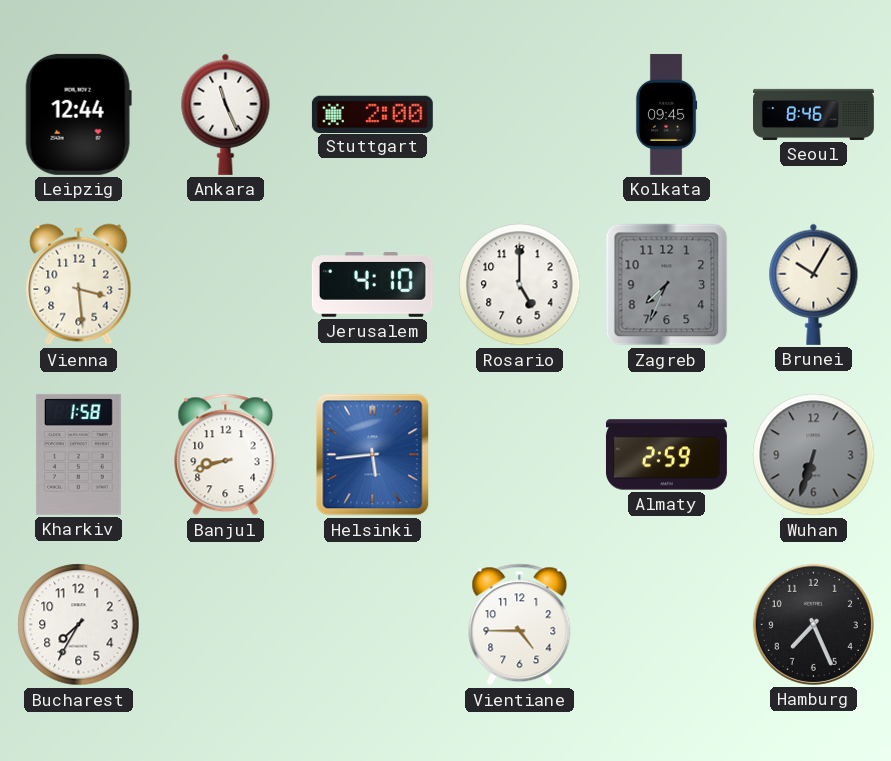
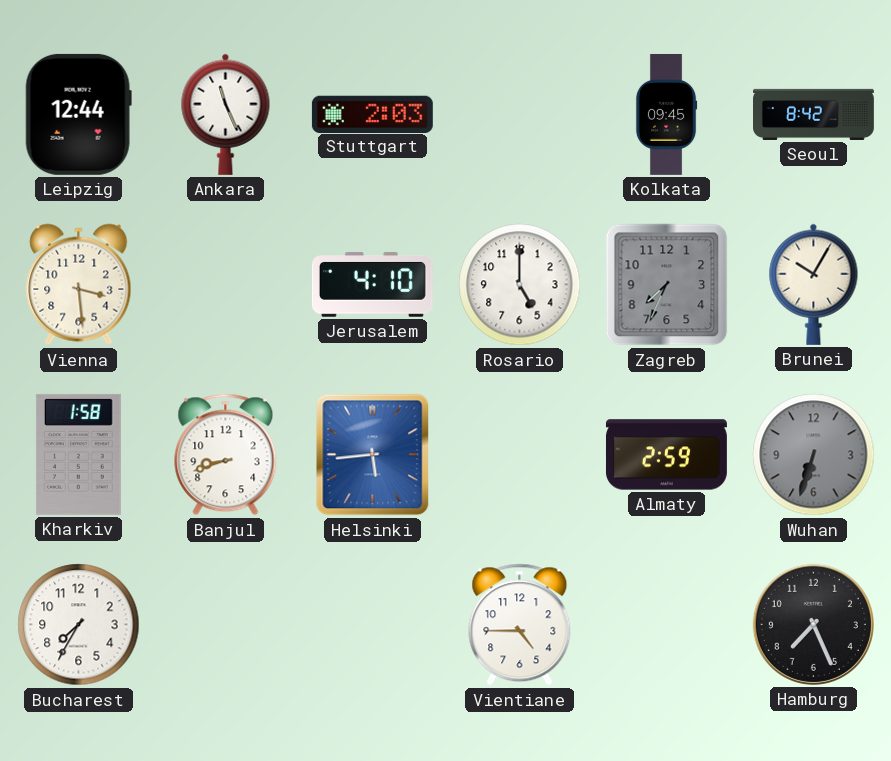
Stuttgart: 2:00 -> 2:03
Seoul: 8:46 -> 8:42
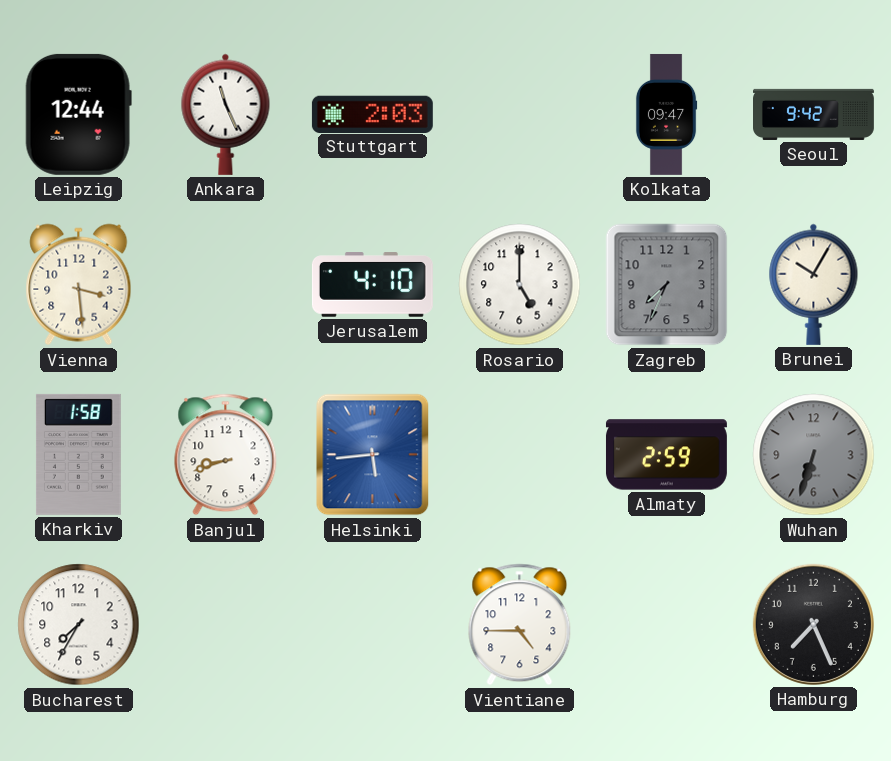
Kolkata: 09:45 -> 09:47
Seoul: 8:42 -> 9:42
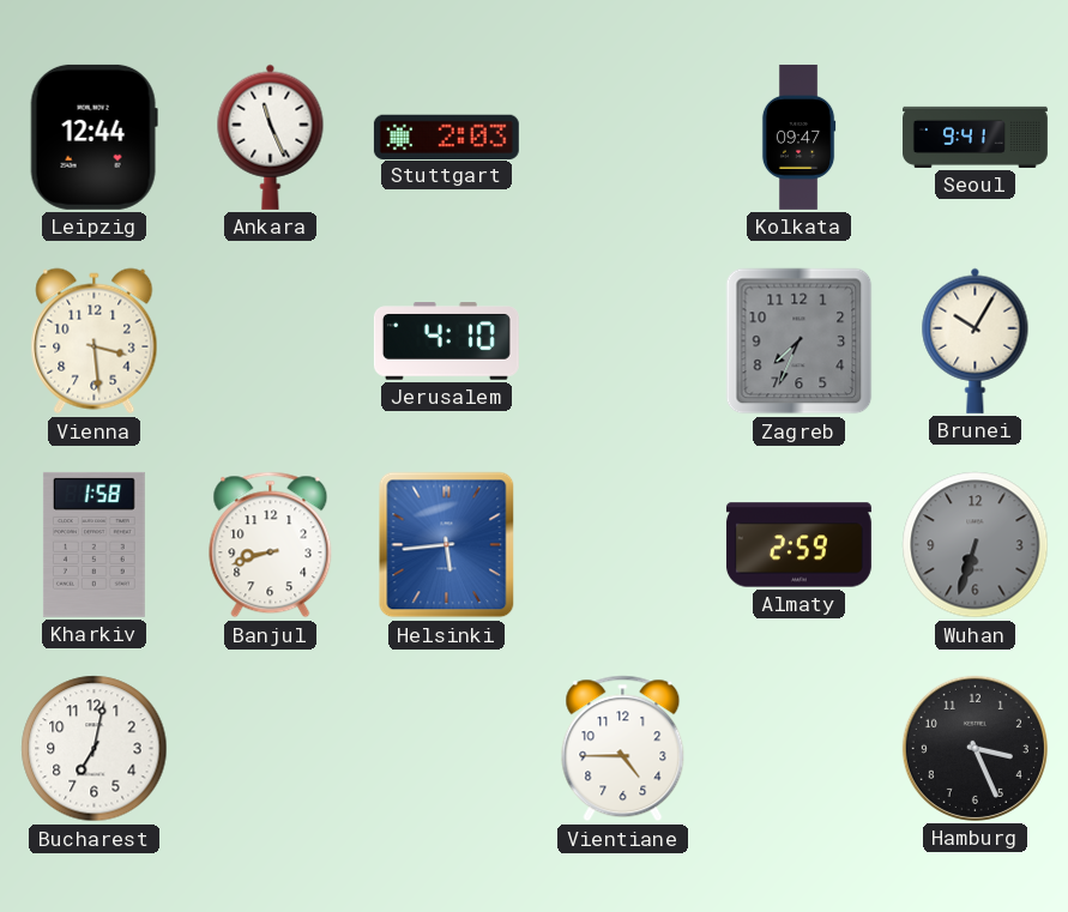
Seoul: 9:42 -> 9:41
Rosario: 5:00 -> none
Bucharest: 7:35 -> 7:02
Hamburg: 7:26 -> 3:26
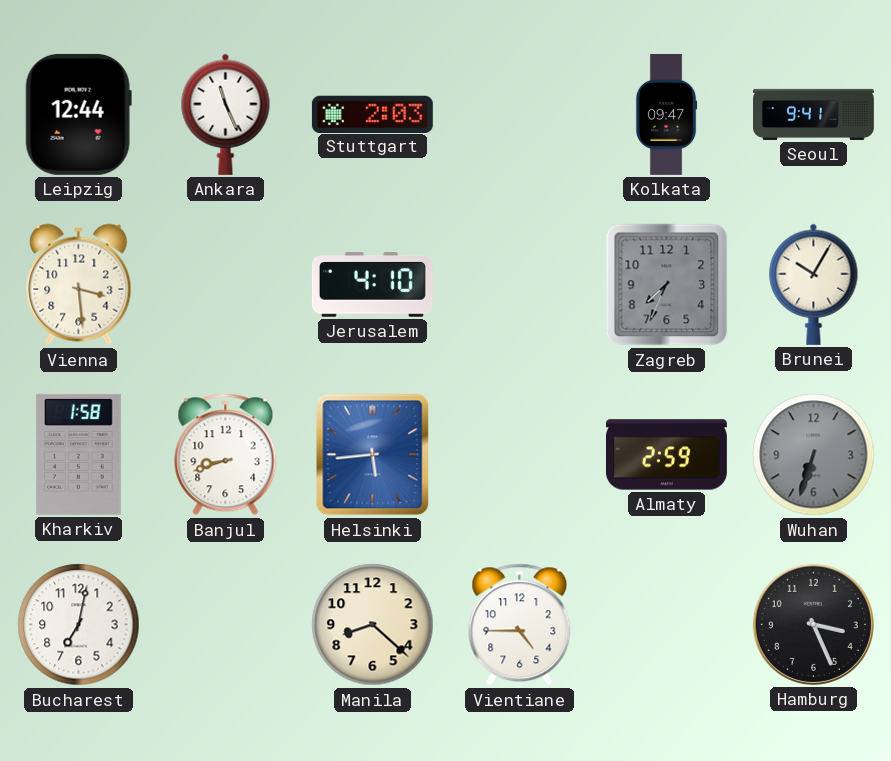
Manila: none -> 8:22
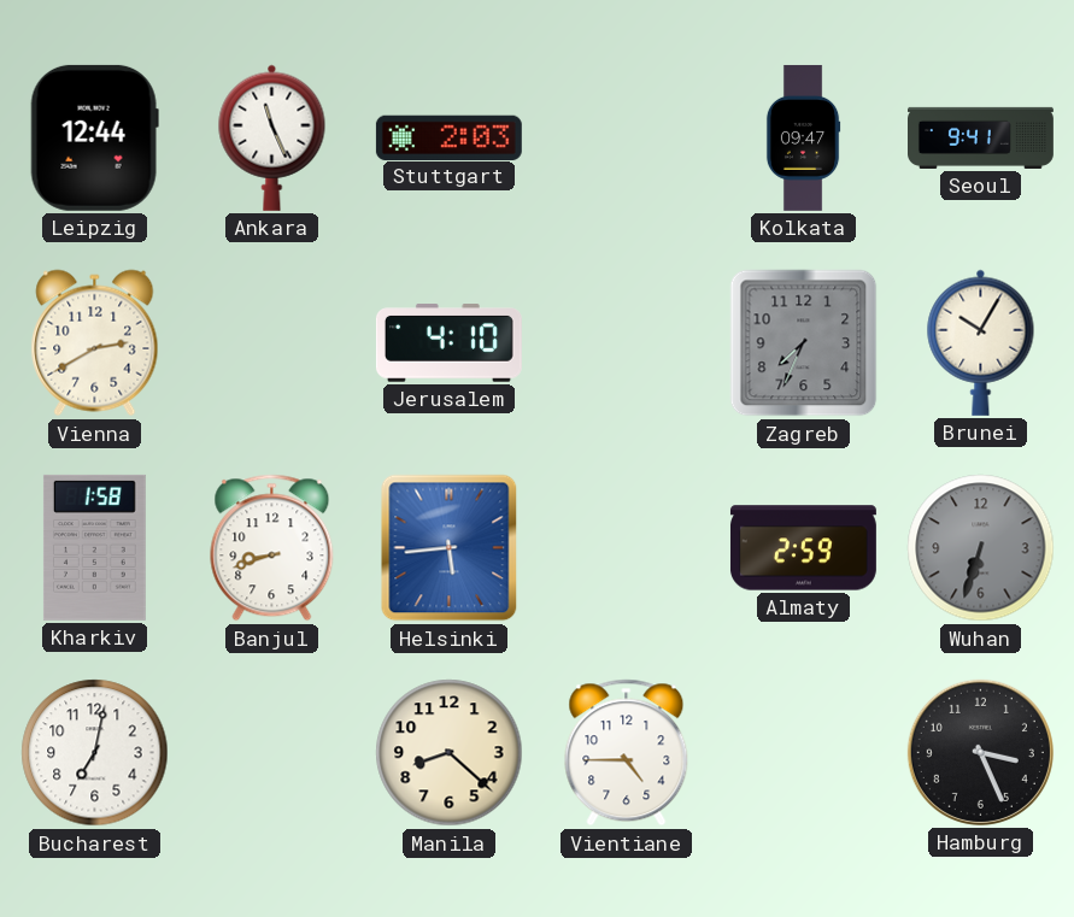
Vienna: 3:29 -> 2:40
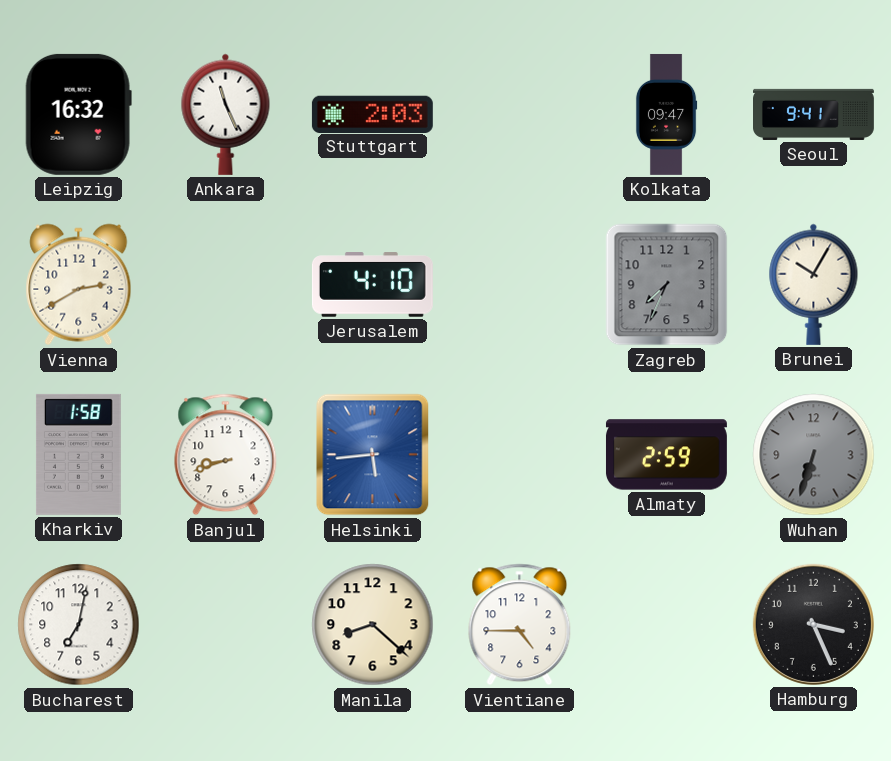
Leipzig: 12:44 -> 16:32
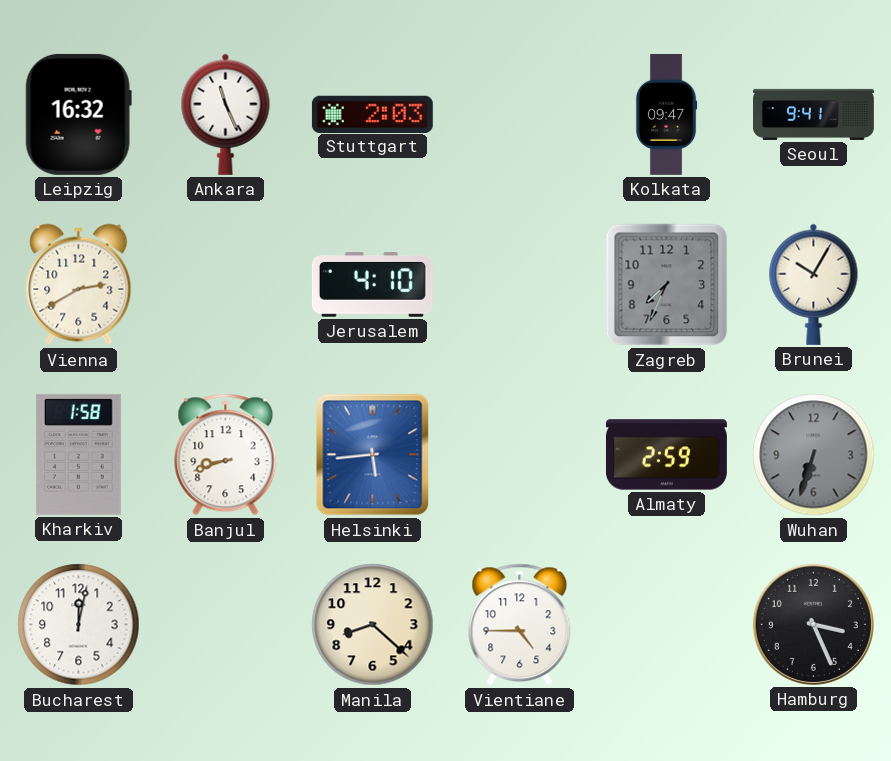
Bucharest: 7:02 -> 12:02
